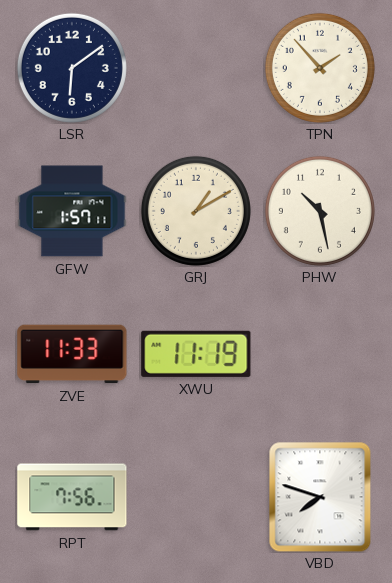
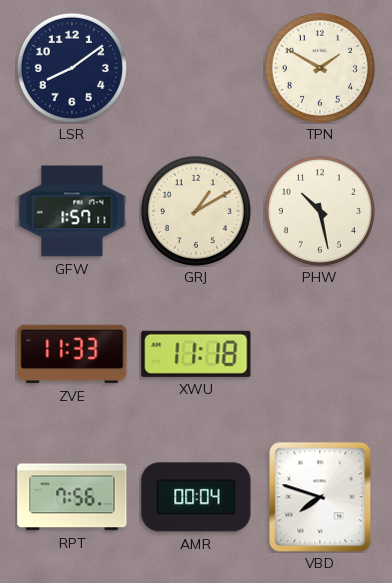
LSR: 6:09 -> 8:09
TPN: 1:53 -> 1:50
XWU: 11:19 -> 11:18
AMR: none -> 00:04
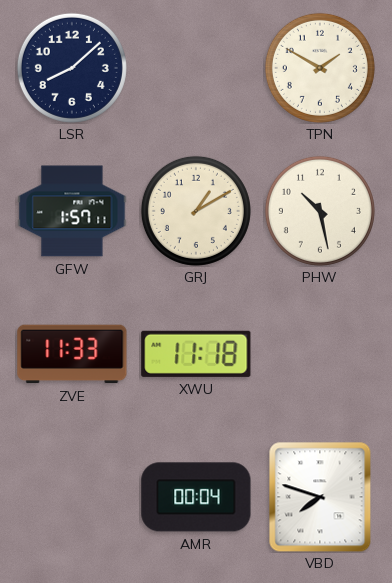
LSR: 8:09 -> 8:08
RPT: 7:56 -> none
